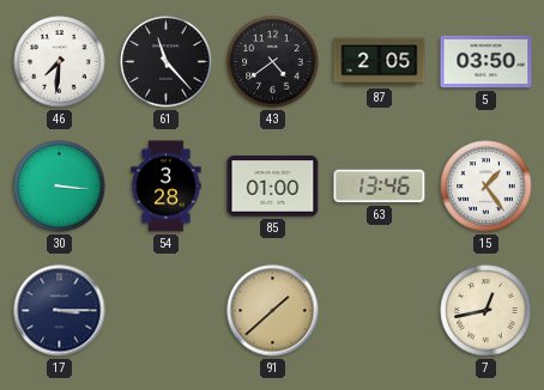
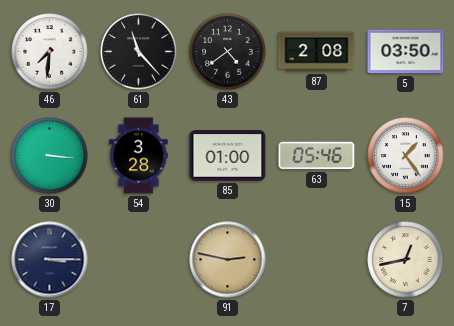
87: 2:05 -> 2:08
63: 13:46 -> 05:46
91: 1:38 -> 2:47
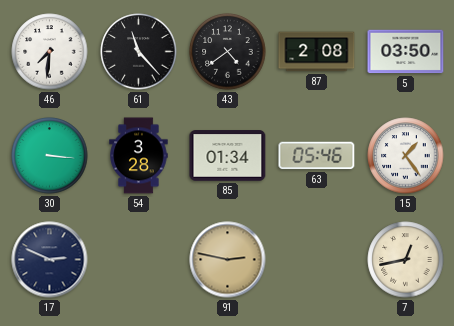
85: 01:00 -> 01:34
17: 3:15 -> 2:49
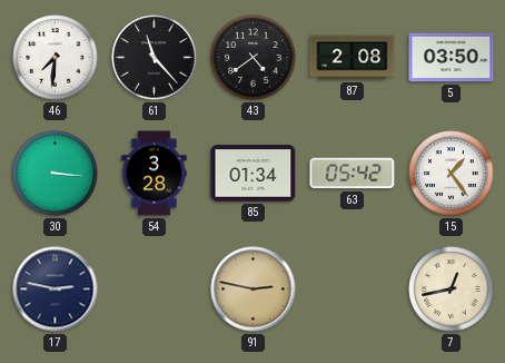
63: 05:46 -> 05:42
17: 2:49 -> 2:47
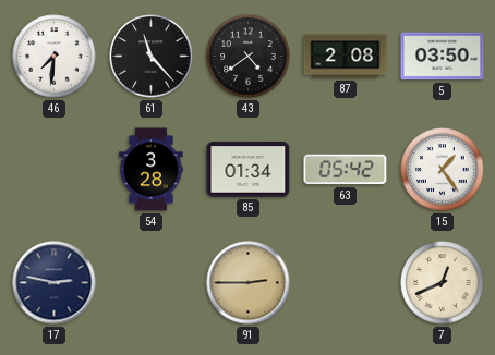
30: 3:16 -> none
91: 2:47 -> 2:45
7: 12:43 -> 12:41
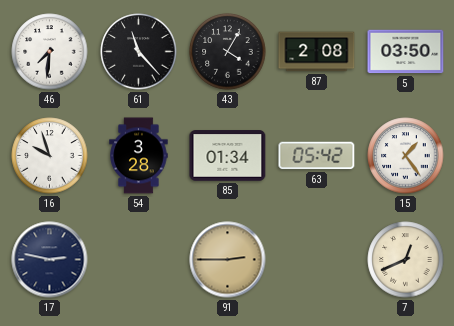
43: 4:39 -> 4:05
16: none -> 9:57
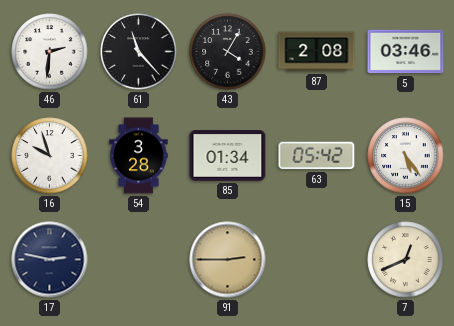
46: 7:31 -> 2:31
5: 03:50 -> 03:46
15: 1:24 -> 5:24
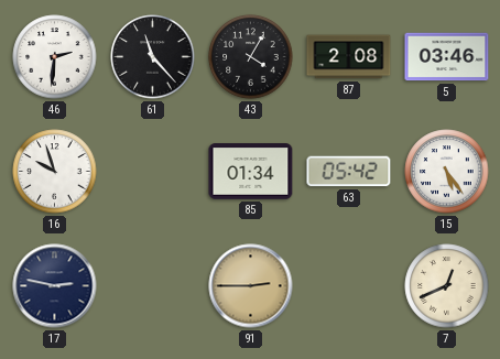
54: 3:28 -> none
